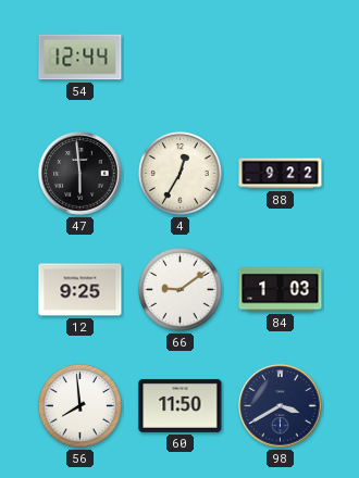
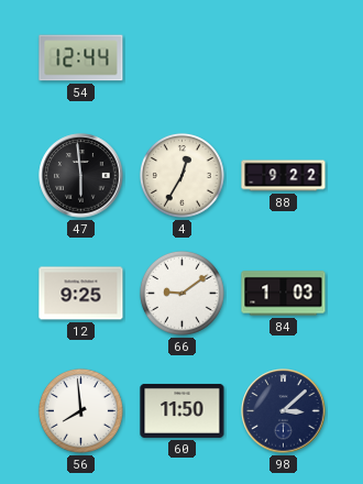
98: 3:40 -> 3:08
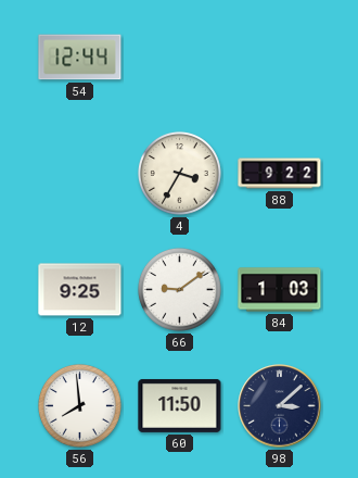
47: 5:59 -> none
4: 12:35 -> 3:35
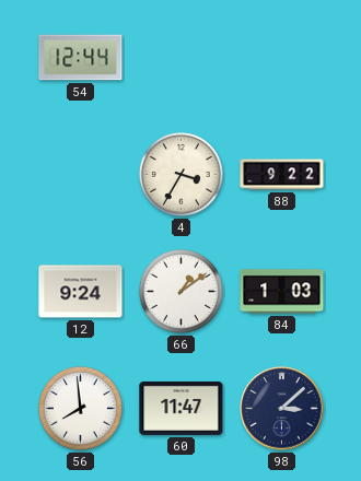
12: 9:25 -> 9:24
66: 9:09 -> 1:09
60: 11:50 -> 11:47
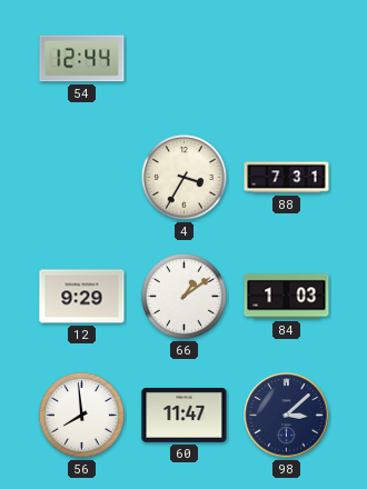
88: 9:22 -> 7:31
12: 9:24 -> 9:29
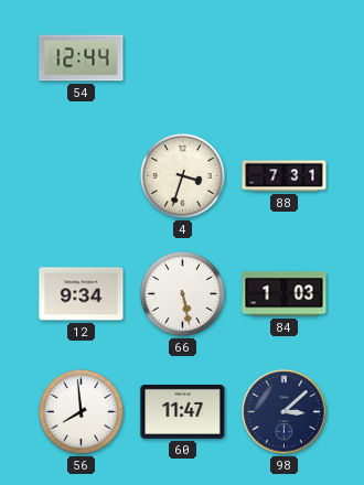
4: 3:35 -> 3:33
12: 9:29 -> 9:34
66: 1:09 -> 5:28
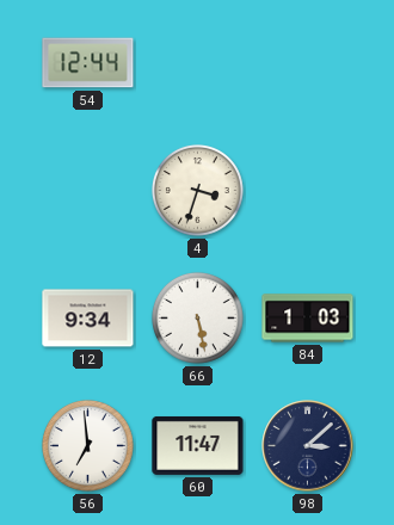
88: 7:31 -> none
56: 7:59 -> 6:59
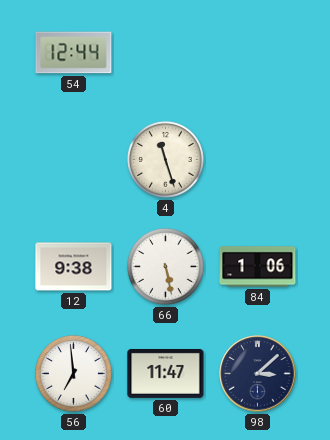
4: 3:33 -> 11:27
12: 9:34 -> 9:38
84: 1:03 -> 1:06
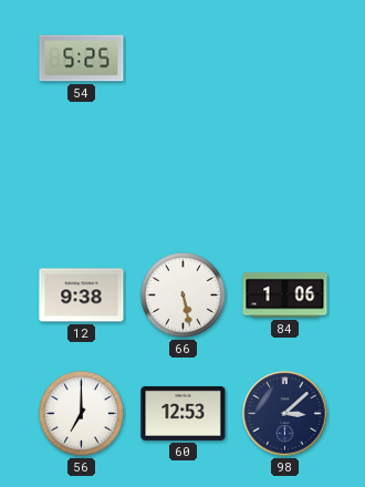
54: 12:44 -> 5:25
4: 11:27 -> none
56: 6:59 -> 7:00
60: 11:47 -> 12:53
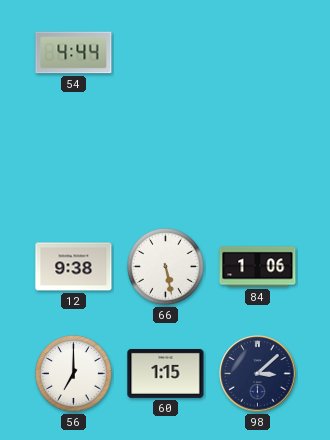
54: 5:25 -> 4:44
60: 12:53 -> 1:15
